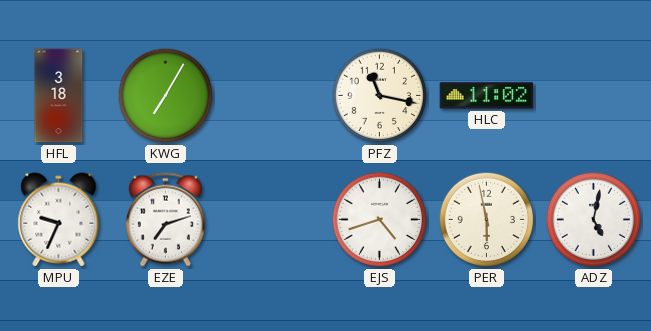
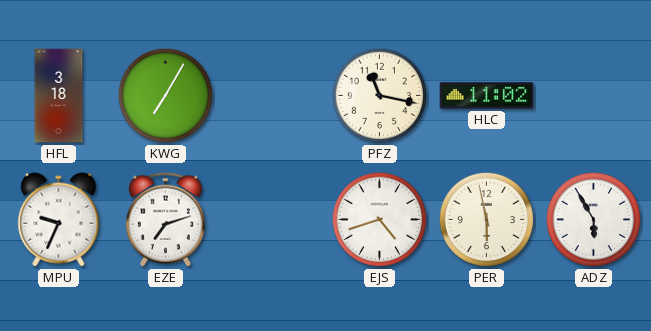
ADZ: 5:02 -> 5:55
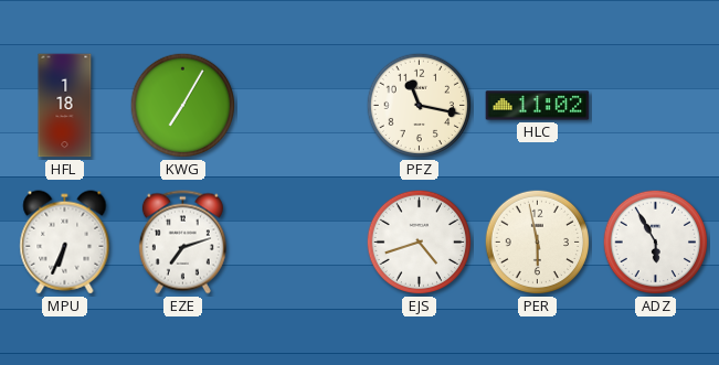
HFL: 3:18 -> 1:18
MPU: 9:34 -> 6:34
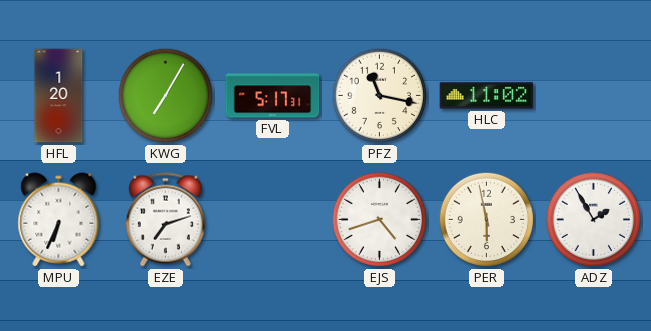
HFL: 1:18 -> 1:20
FVL: none -> 5:17
ADZ: 5:55 -> 1:55
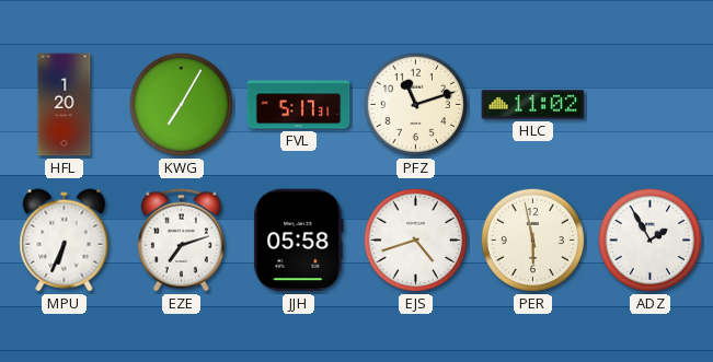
PFZ: 11:17 -> 11:12
JJH: none -> 05:58
